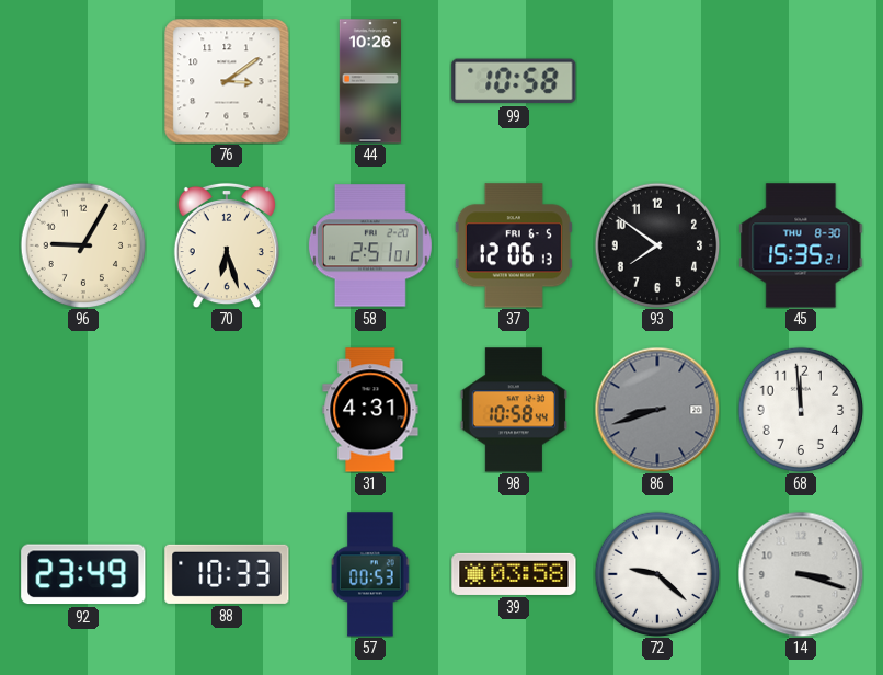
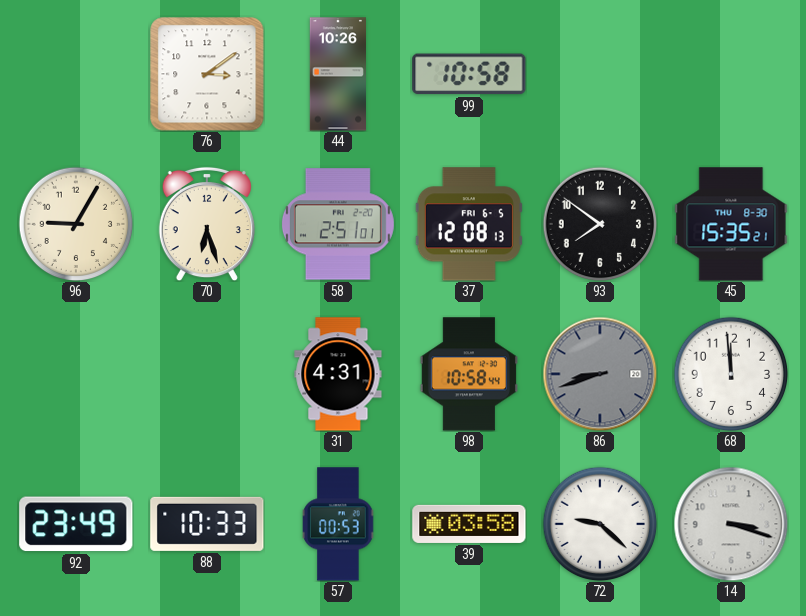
37: 12:06 -> 12:08
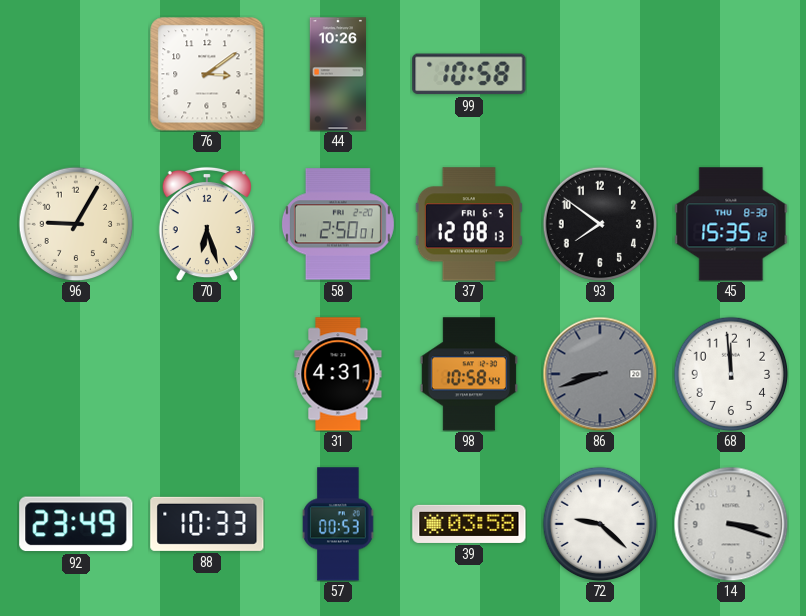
58: 2:51 -> 2:50
45: 15:35:21 -> 15:35:12
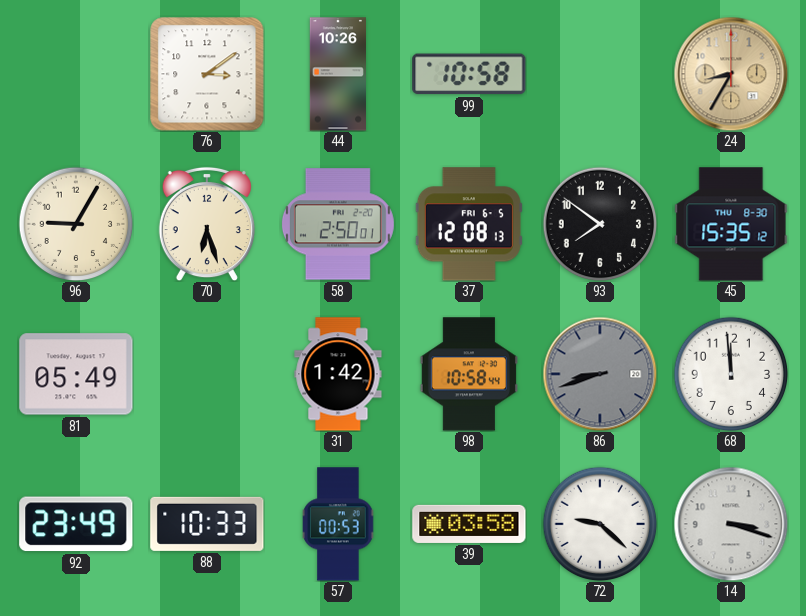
24: none -> 8:35
81: none -> 05:49
31: 4:31 -> 1:42
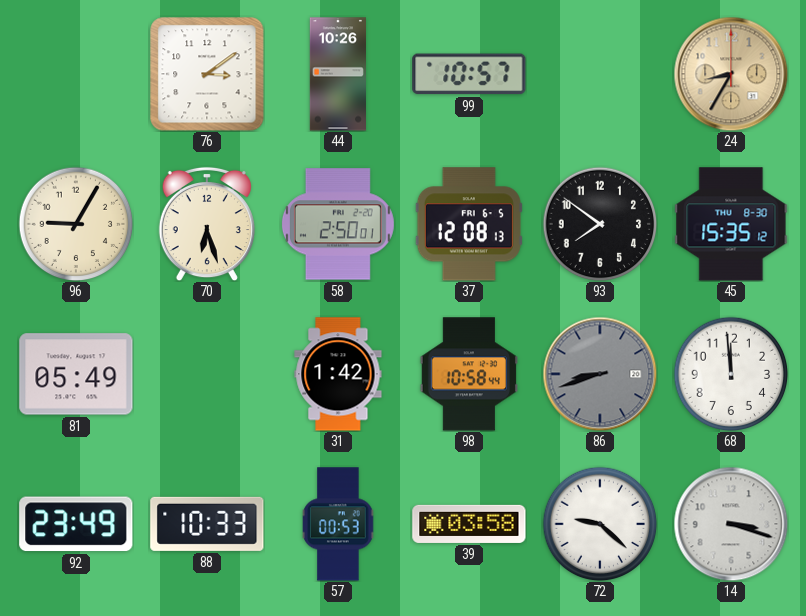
99: 10:58 -> 10:57
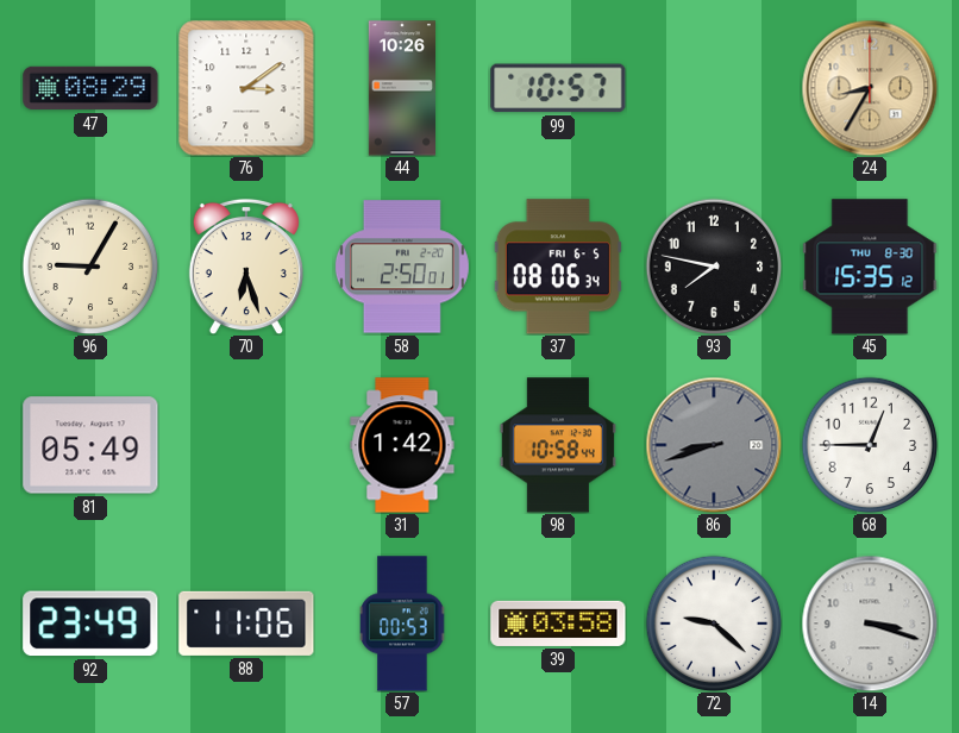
47: none -> 08:29
37: 12:08 -> 08:06
93: 7:51 -> 7:47
68: 11:59 -> 12:45
88: 10:33 -> 11:06
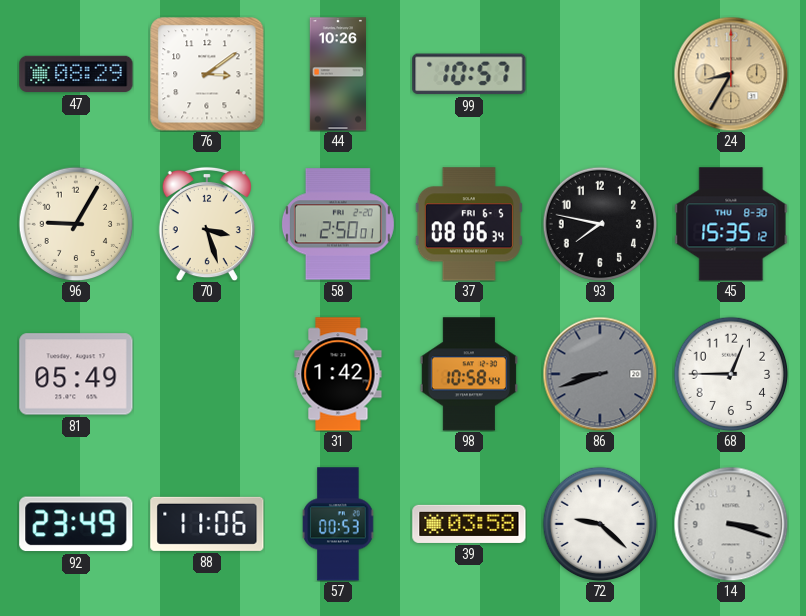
70: 6:27 -> 3:27
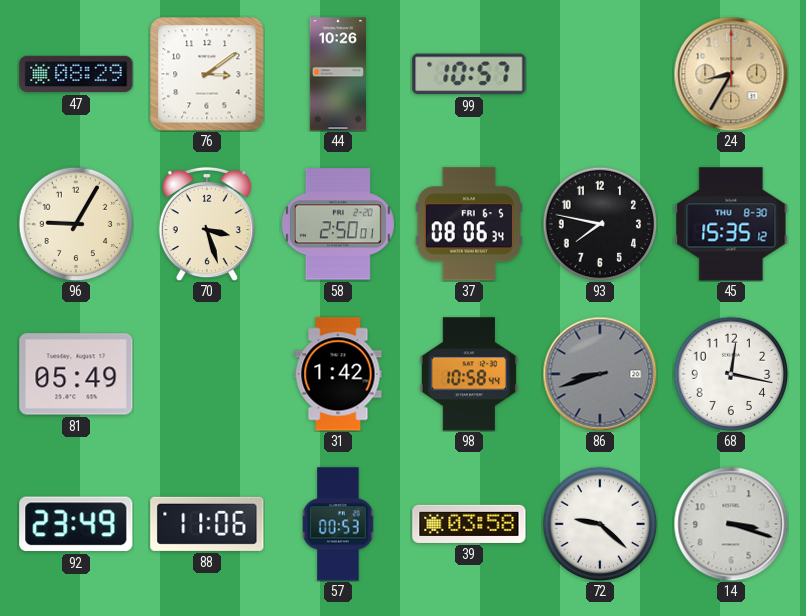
68: 12:45 -> 12:17
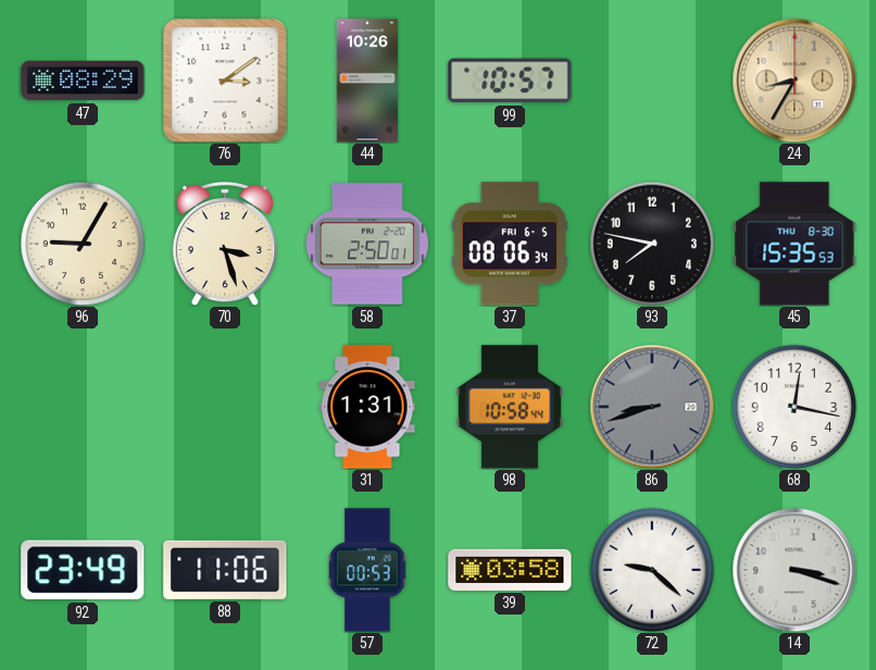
45: 15:35:12 -> 15:35:53
81: 05:49 -> none
31: 1:42 -> 1:31
